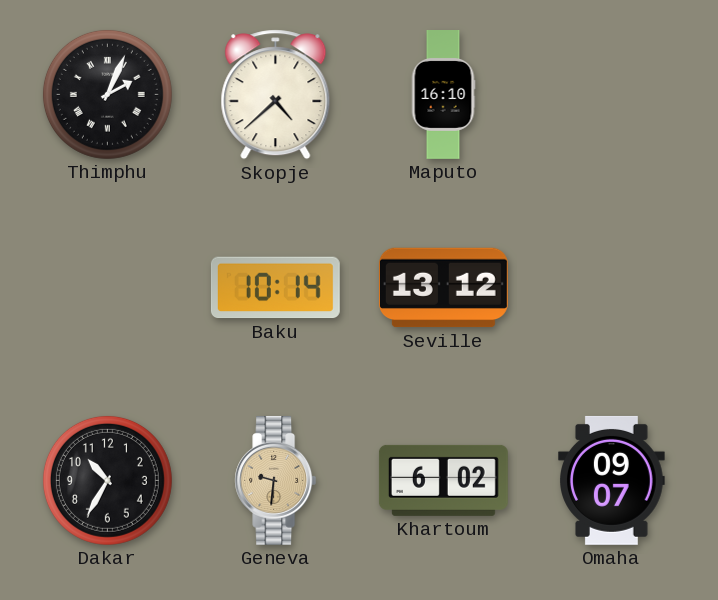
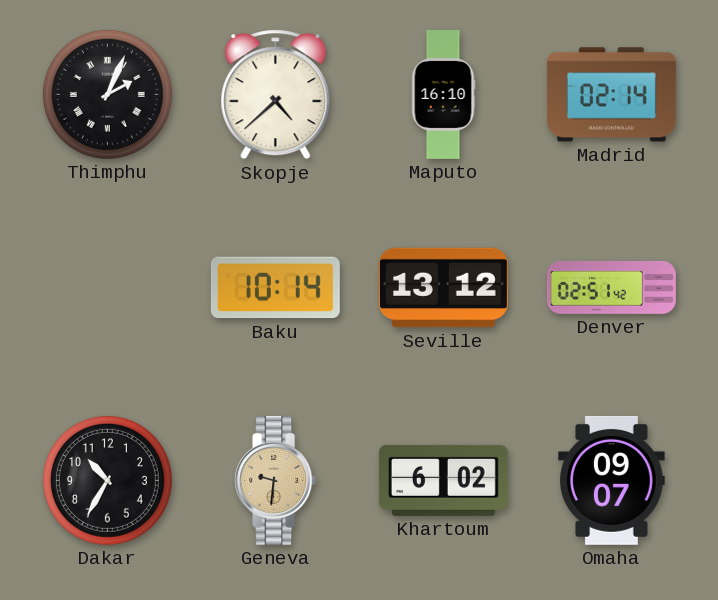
Madrid: none -> 02:14
Denver: none -> 02:51
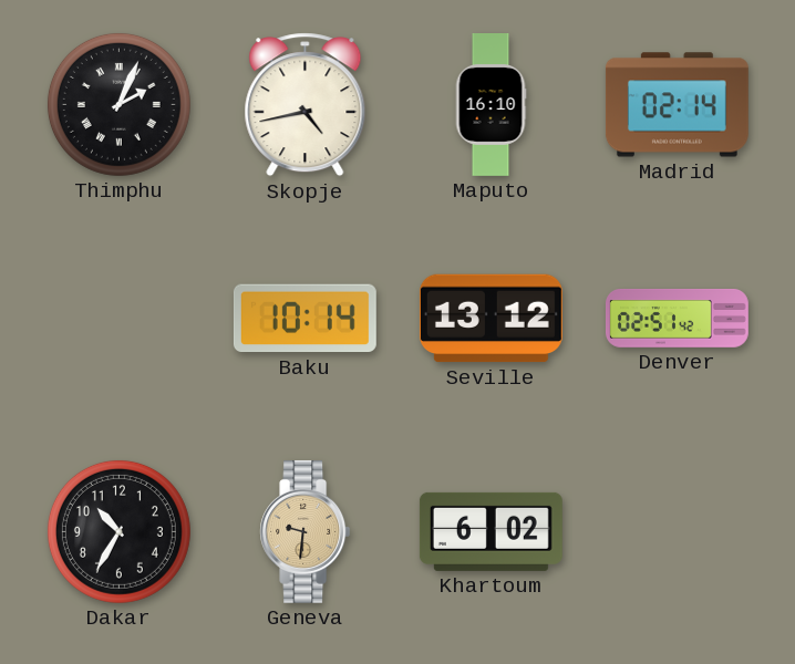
Skopje: 4:38 -> 4:43
Omaha: 09:07 -> none
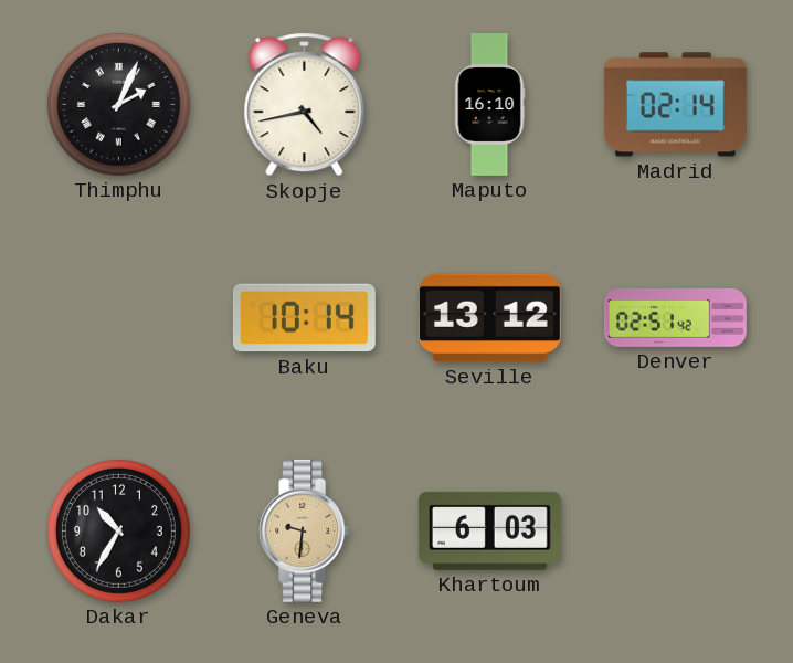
Khartoum: 6:02 -> 6:03
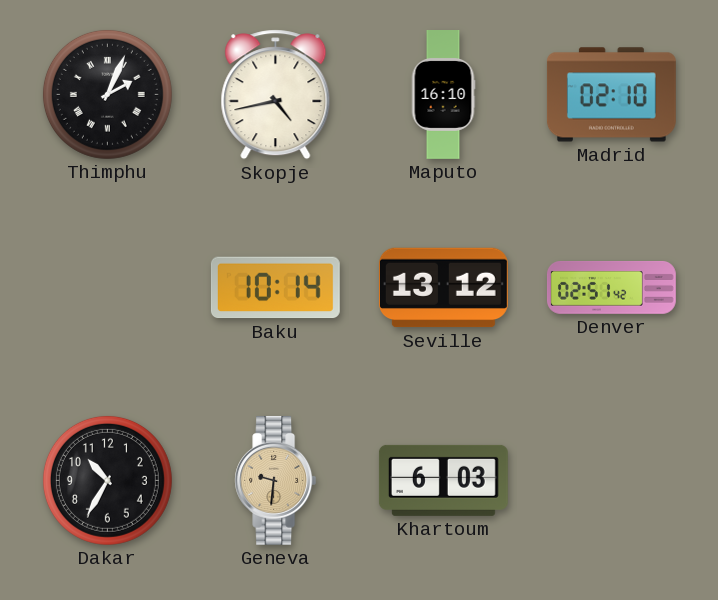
Madrid: 02:14 -> 02:10
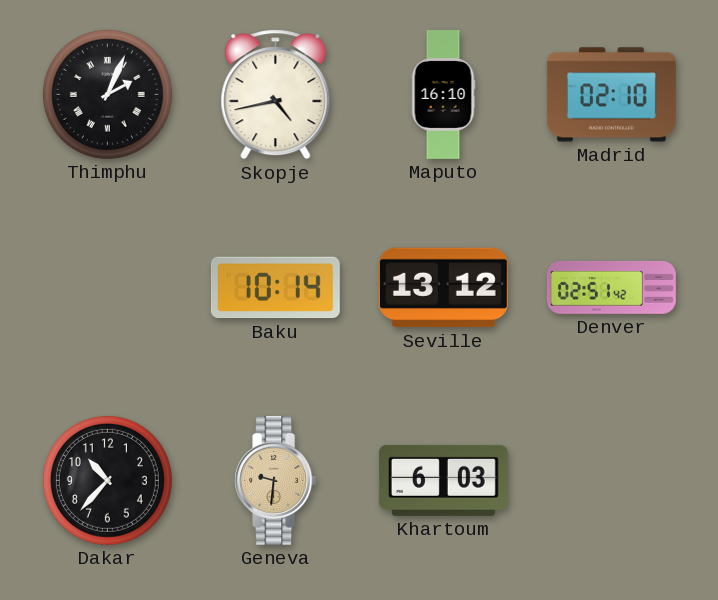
Dakar: 10:35 -> 10:37
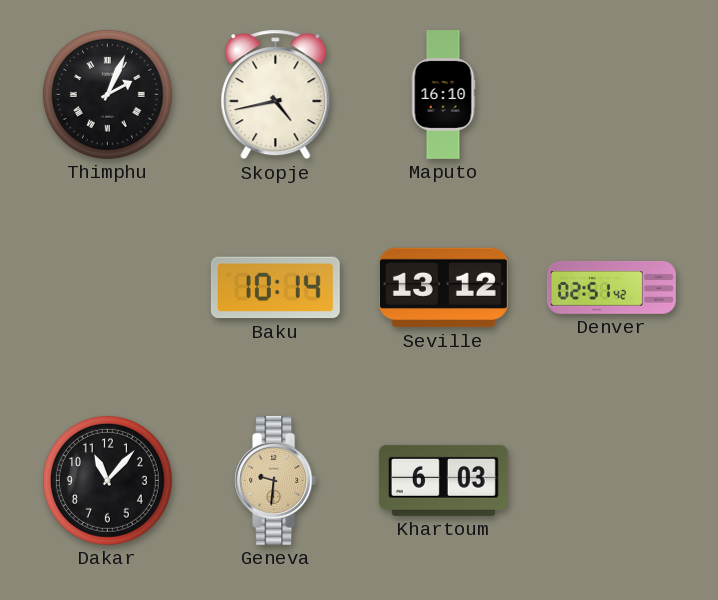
Madrid: 02:10 -> none
Dakar: 10:37 -> 11:07
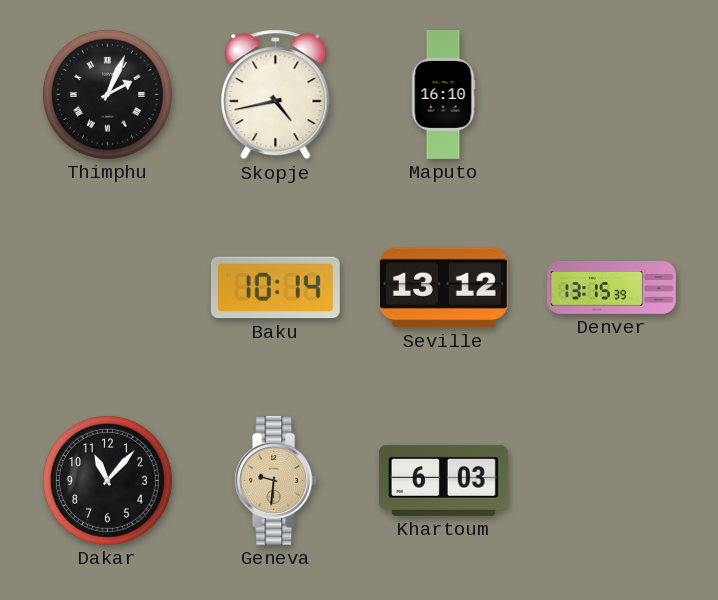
Denver: 02:51 -> 13:15
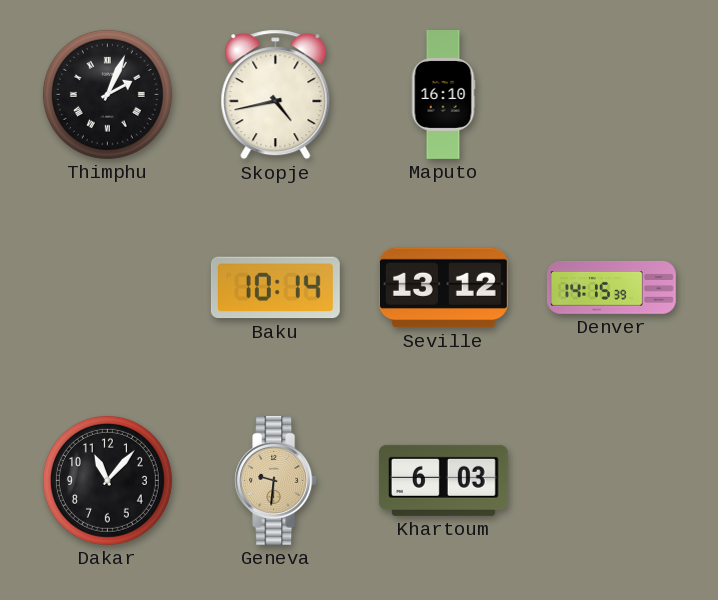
Denver: 13:15 -> 14:15
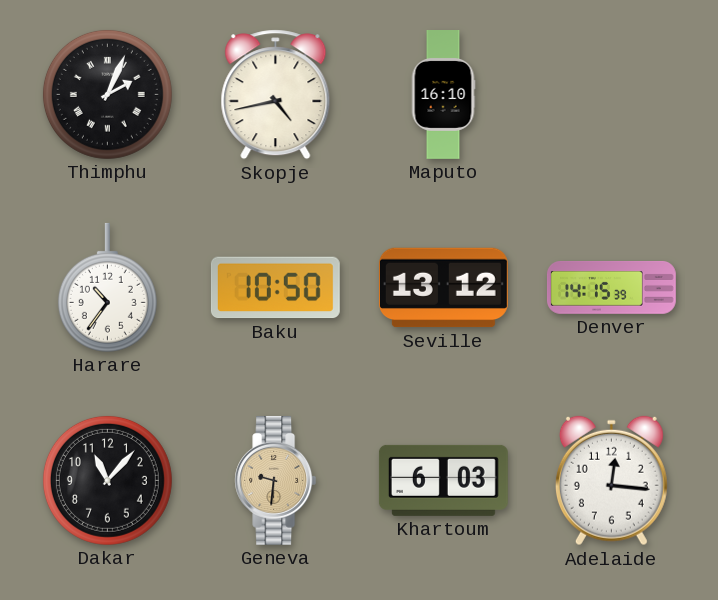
Harare: none -> 10:36
Baku: 10:14 -> 10:50
Adelaide: none -> 12:16
